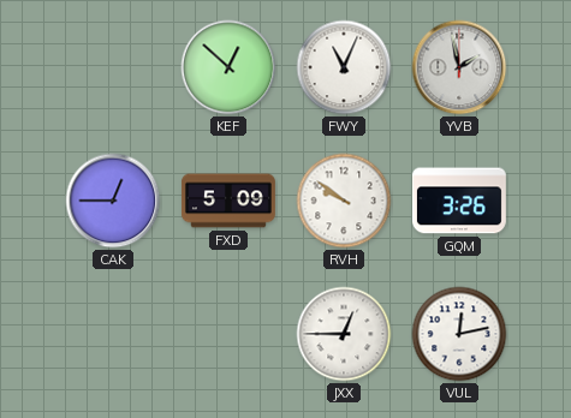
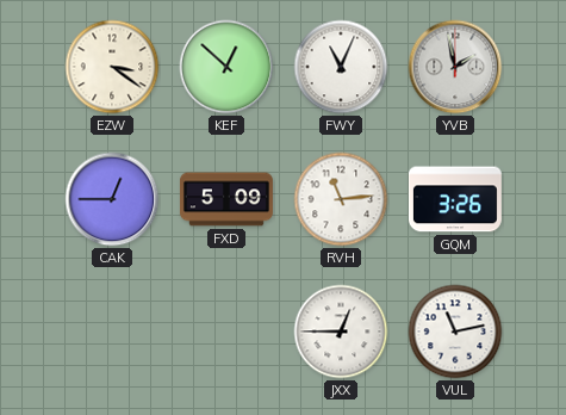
EZW: none -> 3:21
RVH: 9:51 -> 11:14
VUL: 12:13 -> 11:13
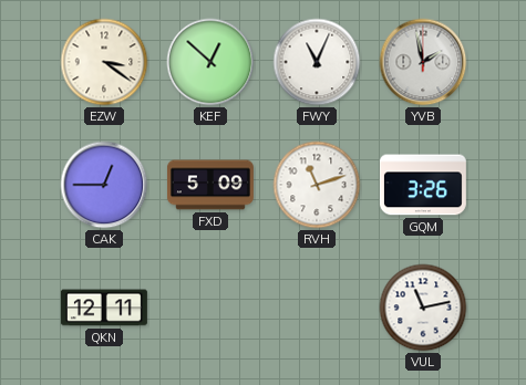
RVH: 11:14 -> 11:12
QKN: none -> 12:11
JXX: 12:45 -> none
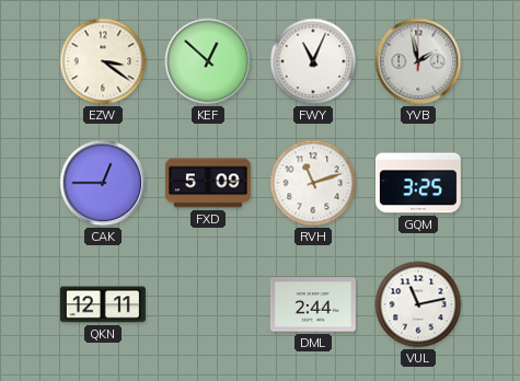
GQM: 3:26 -> 3:25
DML: none -> 2:44
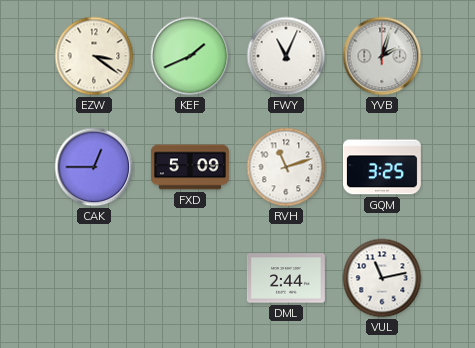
KEF: 12:52 -> 1:41
YVB: 1:58 -> 2:03
QKN: 12:11 -> none
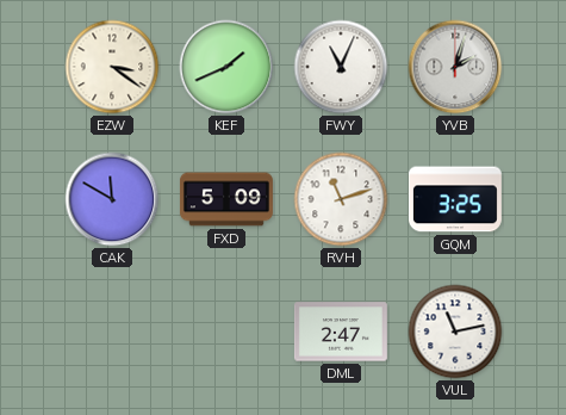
CAK: 12:45 -> 11:50
DML: 2:44 -> 2:47
